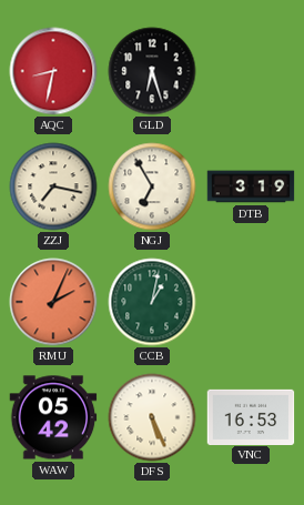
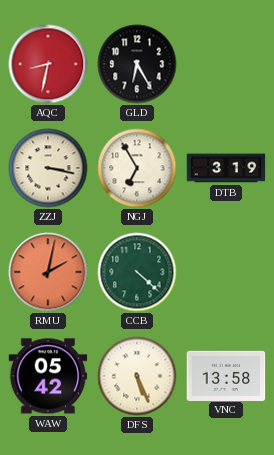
GLD: 6:27 -> 6:25
ZZJ: 7:17 -> 3:17
RMU: 2:04 -> 2:02
CCB: 1:02 -> 4:22
VNC: 16:53 -> 13:58
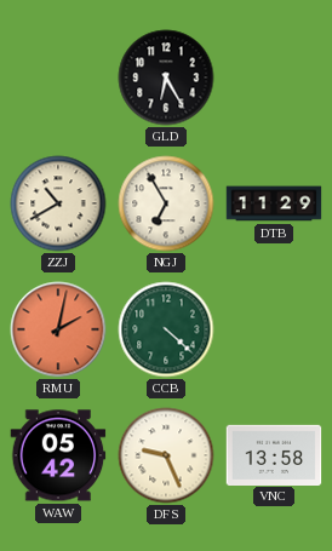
AQC: 8:32 -> none
ZZJ: 3:17 -> 10:40
DTB: 3:19 -> 11:29
DFS: 5:26 -> 9:26
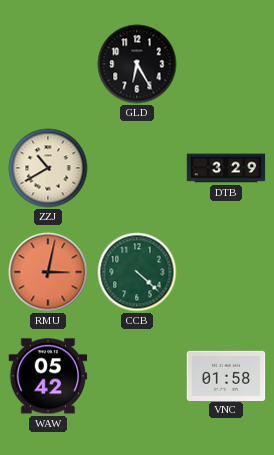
NGJ: 6:55 -> none
DTB: 11:29 -> 3:29
RMU: 2:02 -> 3:02
DFS: 9:26 -> none
VNC: 13:58 -> 01:58
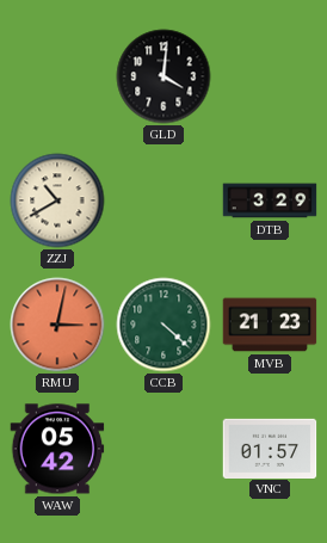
GLD: 6:25 -> 4:01
MVB: none -> 21:23
VNC: 01:58 -> 01:57
